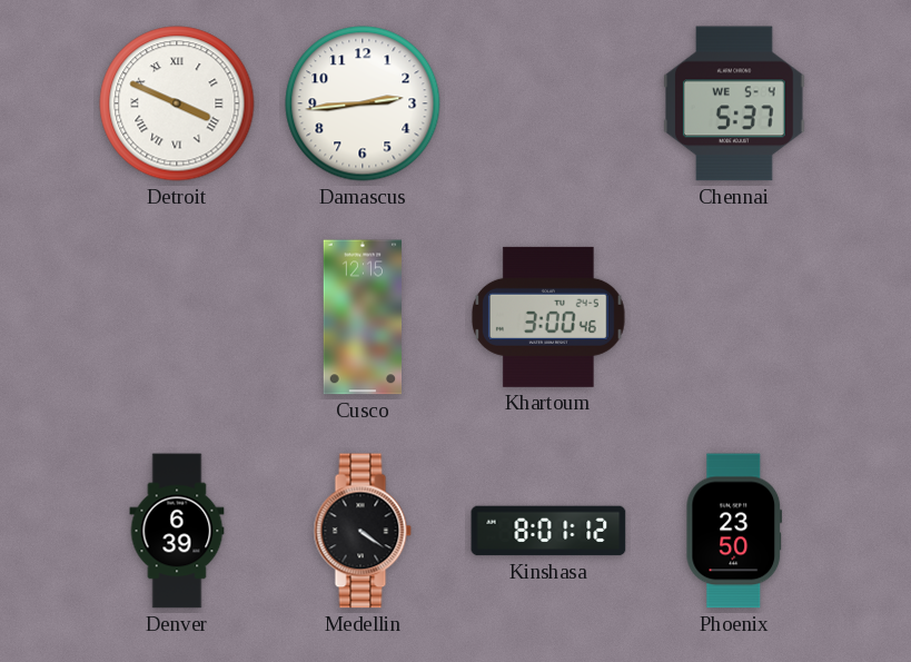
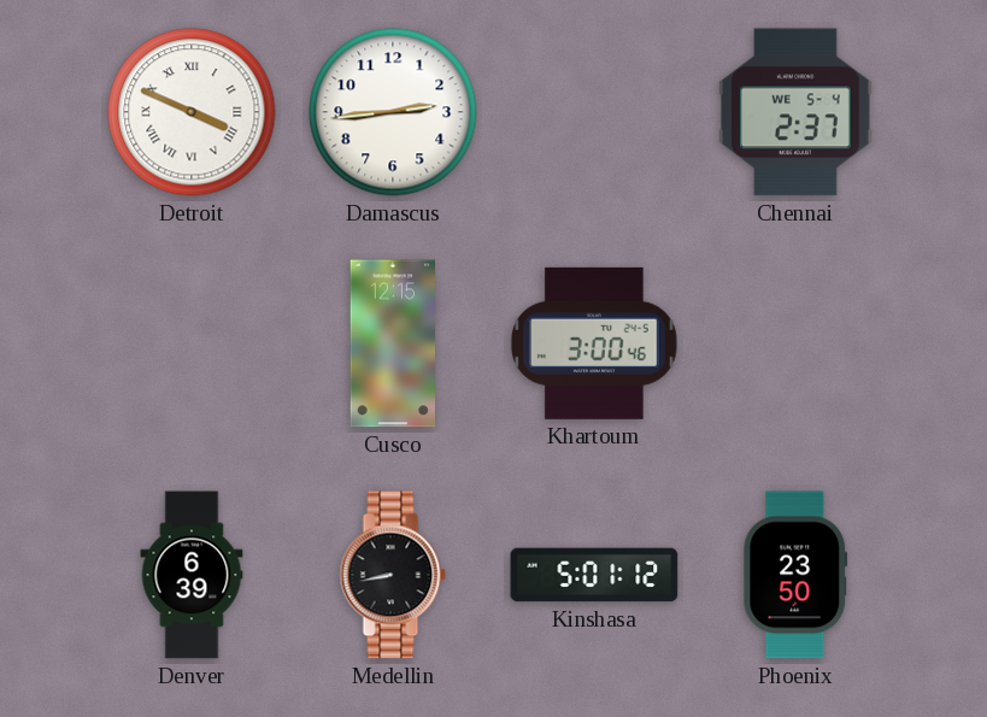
Chennai: 5:37 -> 2:37
Medellin: 4:21 -> 8:43
Kinshasa: 8:01 -> 5:01
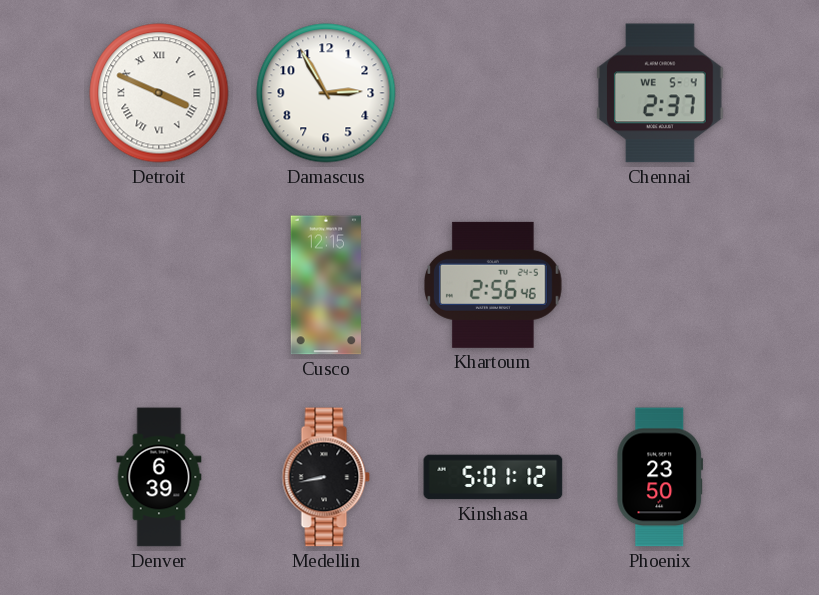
Damascus: 2:44 -> 2:55
Khartoum: 3:00 -> 2:56
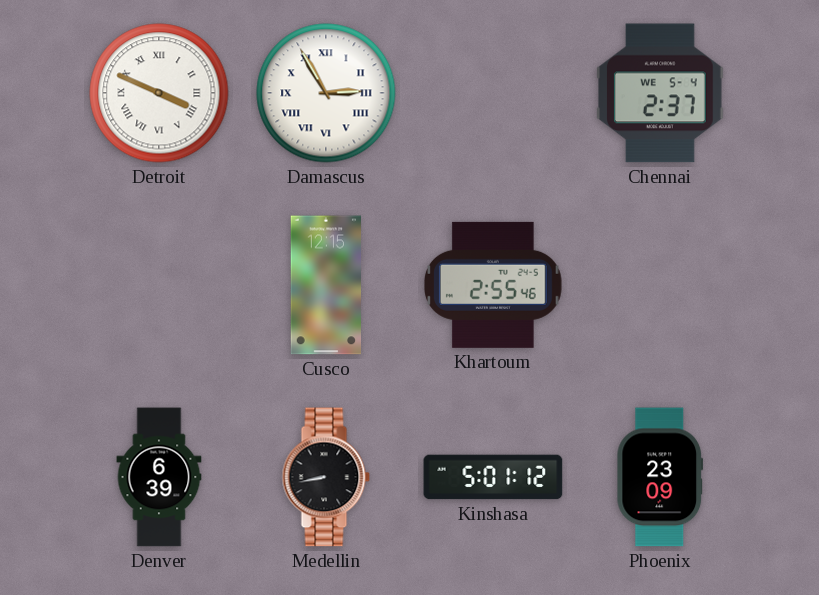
Damascus numerals: Arabic -> Roman
Khartoum: 2:56 -> 2:55
Phoenix: 23:50 -> 23:09
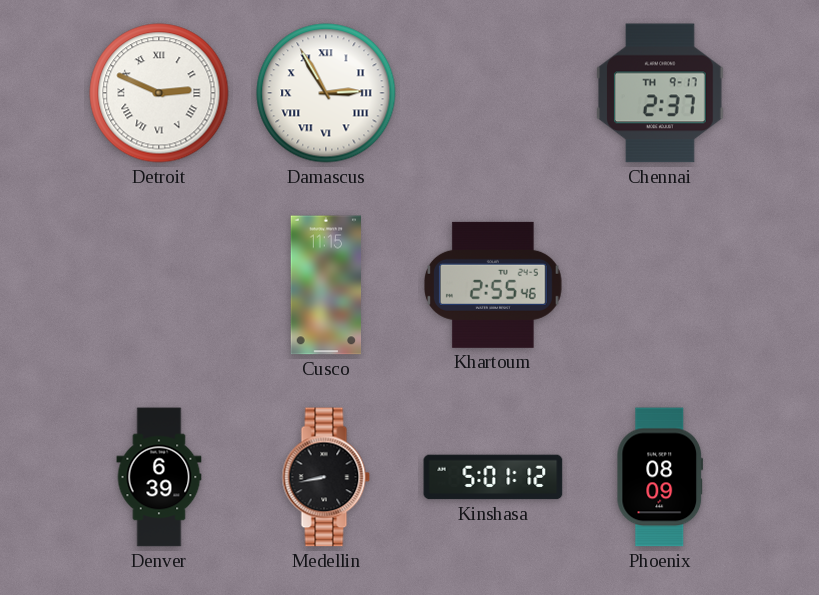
Detroit: 3:49 -> 2:49
Chennai date: WE 5-4 -> TH 9-17
Cusco: 12:15 -> 11:15
Phoenix: 23:09 -> 08:09
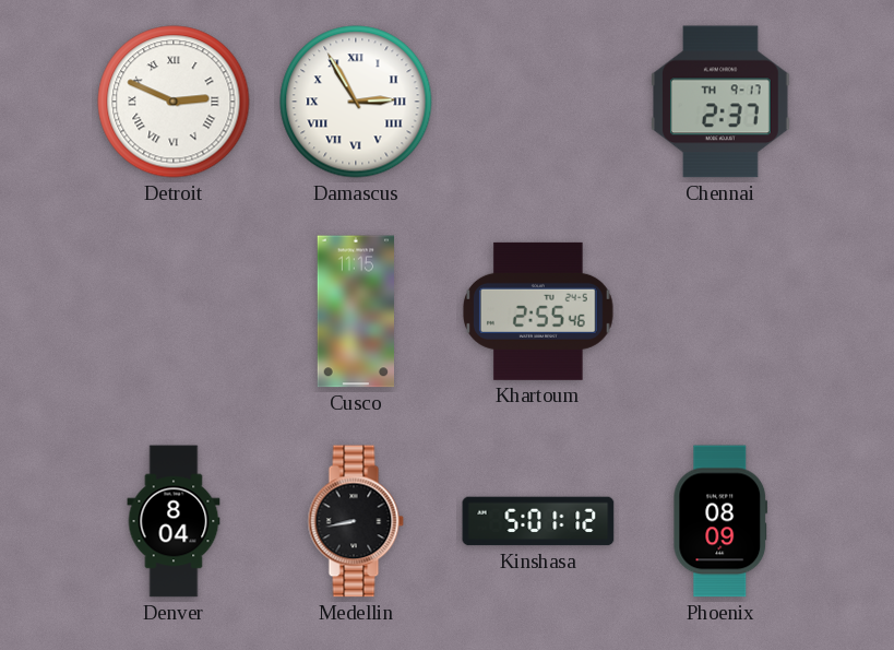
Denver: 6:39 -> 8:04
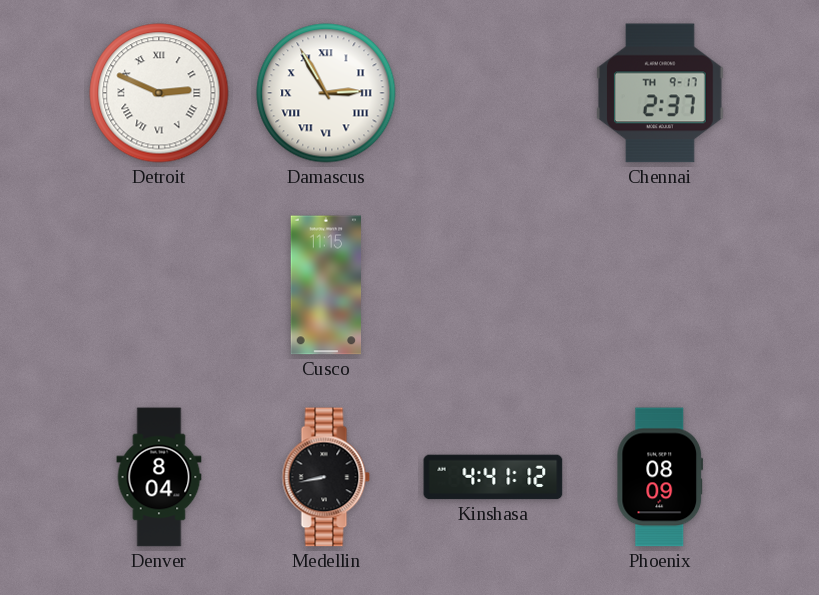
Khartoum: 2:55 -> none
Kinshasa: 5:01 -> 4:41
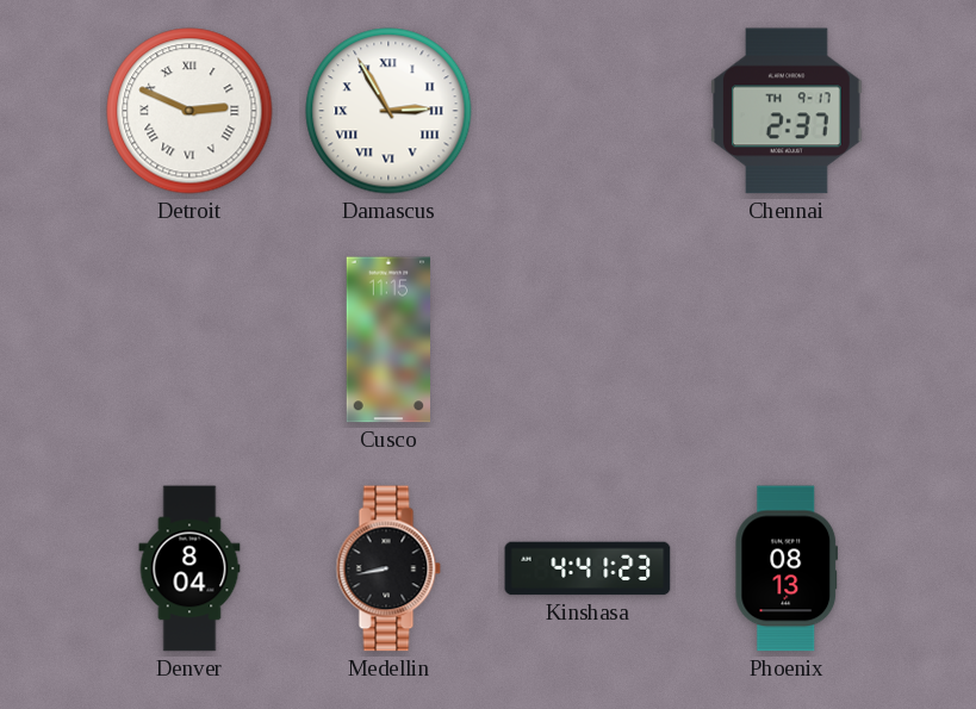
Kinshasa: 4:41:12 -> 4:41:23
Phoenix: 08:09 -> 08:13
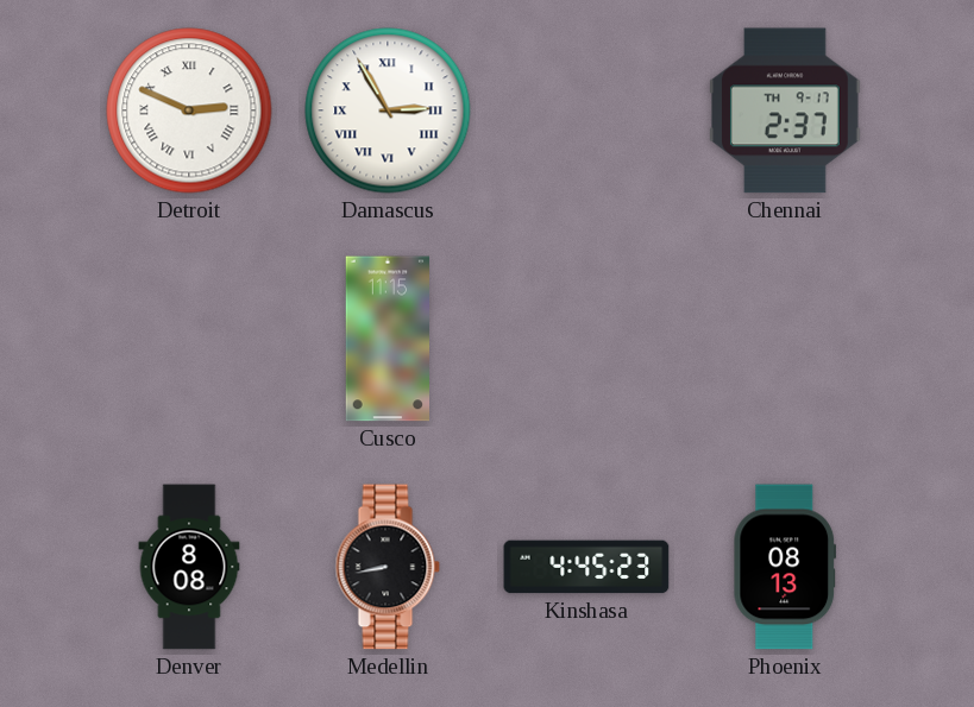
Denver: 8:04 -> 8:08
Kinshasa: 4:41 -> 4:45
